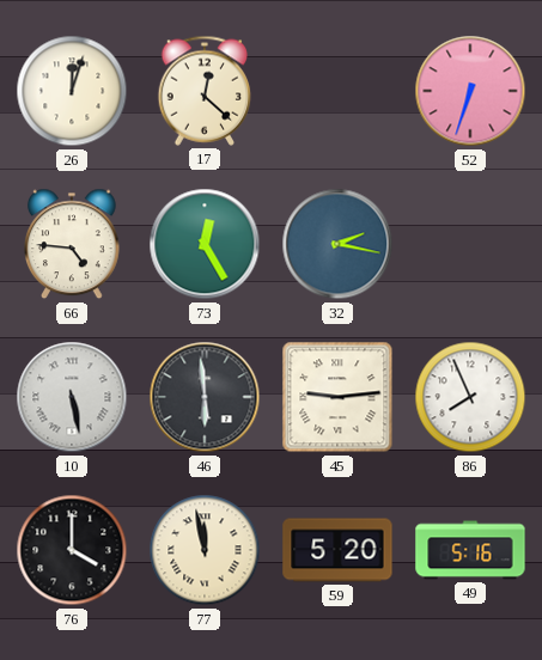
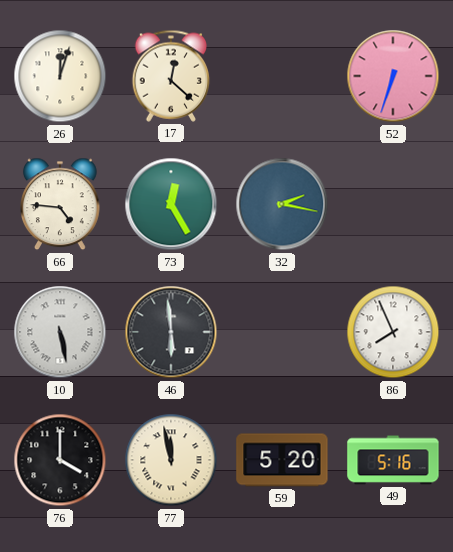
45: 9:14 -> none
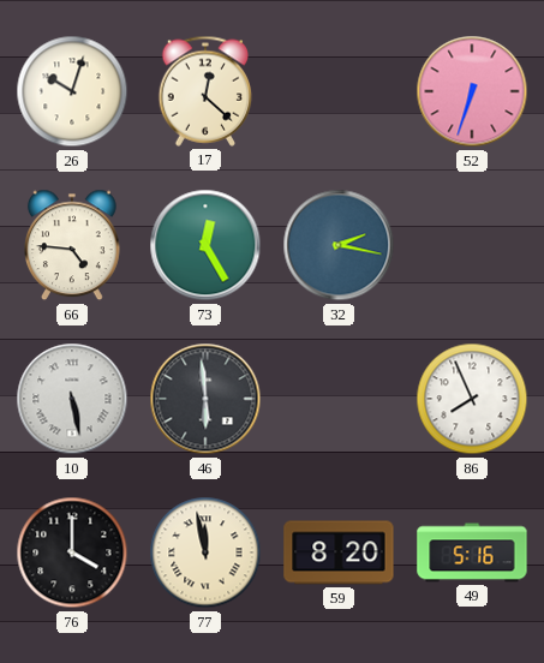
26: 12:03 -> 10:03
59: 5:20 -> 8:20
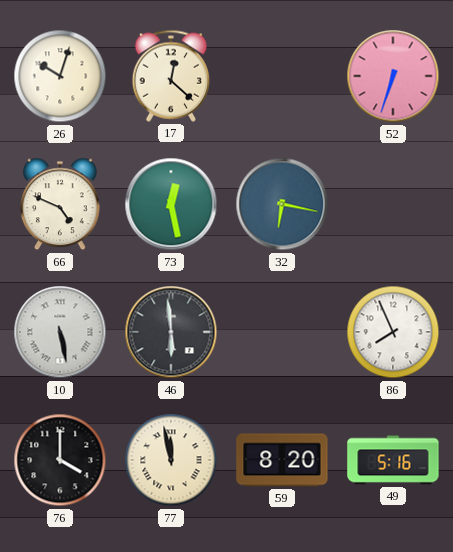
66: 4:46 -> 4:49
73: 12:25 -> 12:28
32: 2:17 -> 6:17
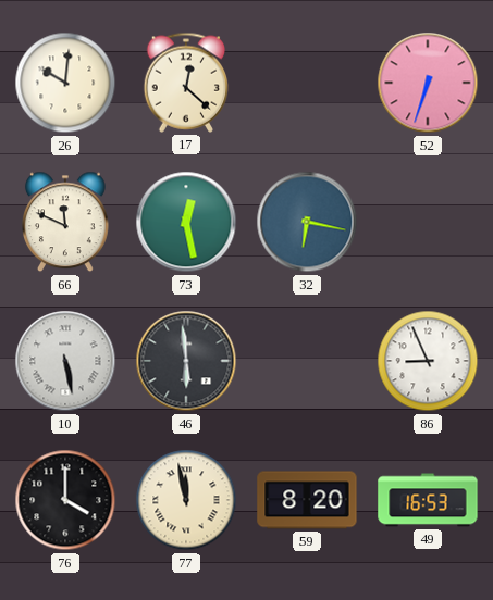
26: 10:03 -> 10:01
66: 4:49 -> 11:49
86: 7:56 -> 8:56
49: 5:16 -> 16:53
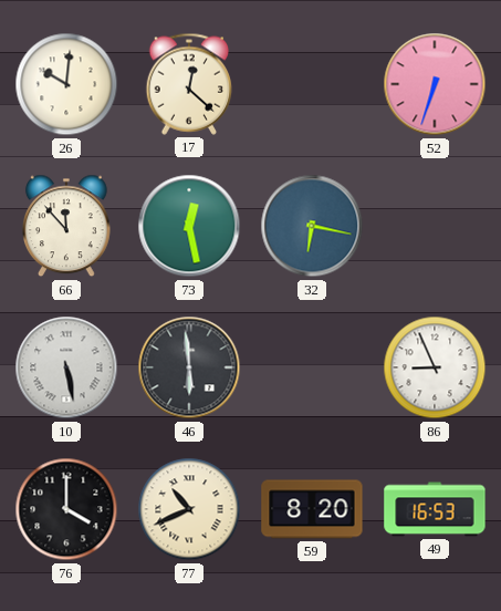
66: 11:49 -> 11:53
77: 11:58 -> 10:41
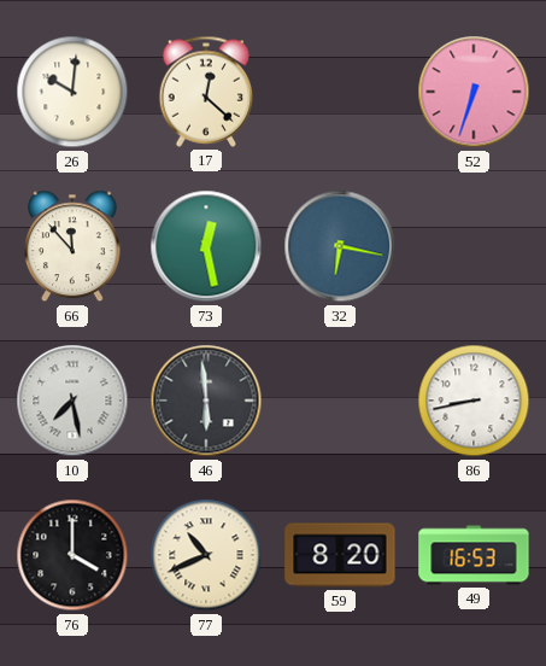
10: 5:28 -> 7:28
86: 8:56 -> 8:43
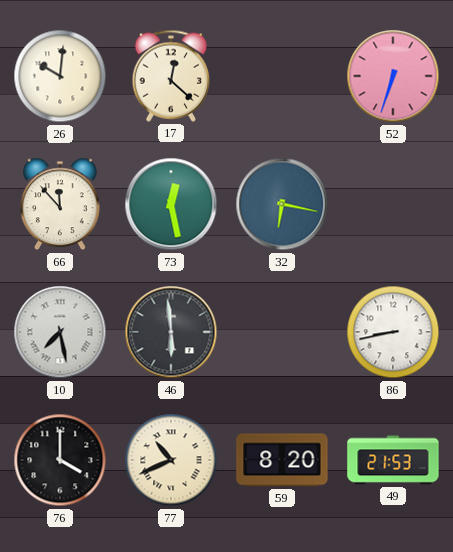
49: 16:53 -> 21:53
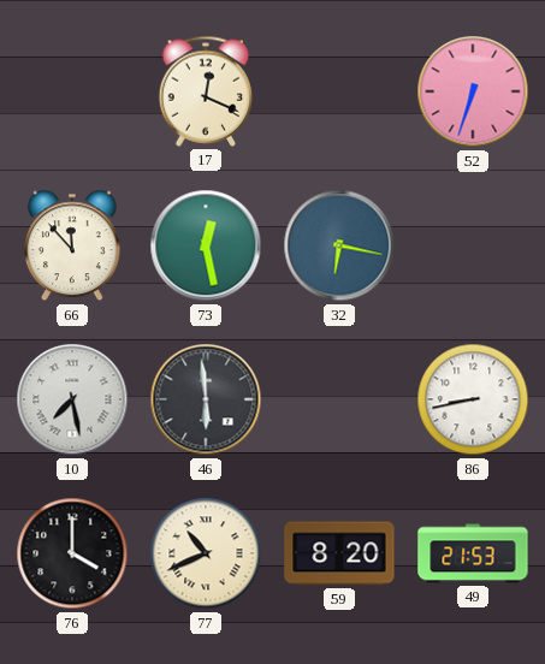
26: 10:01 -> none
17: 12:22 -> 12:19
